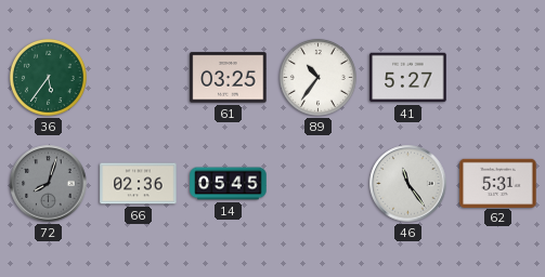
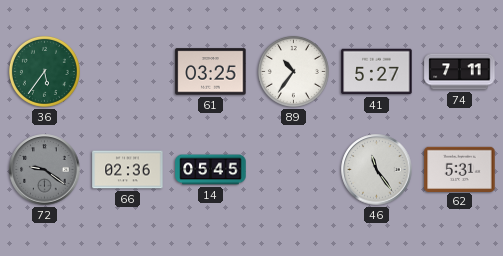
74: none -> 7:11
72: 8:03 -> 9:21
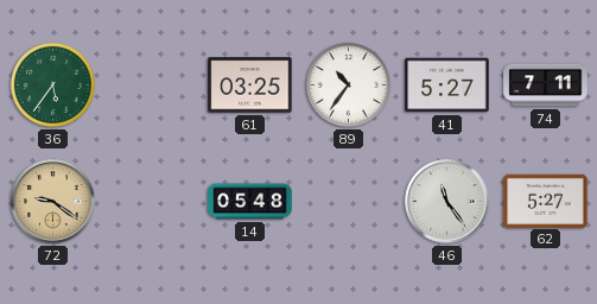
72 dial: grey -> champagne
66: 02:36 -> none
14: 05:45 -> 05:48
62: 5:31 -> 5:27
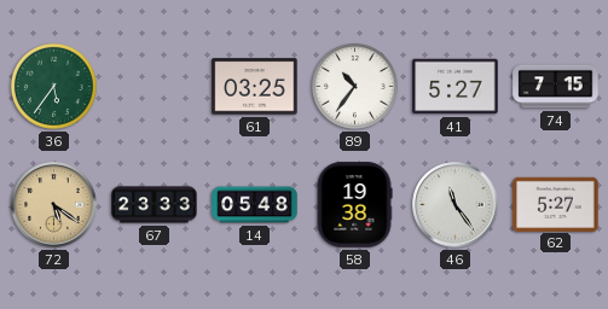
74: 7:11 -> 7:15
72: 9:21 -> 5:21
67: none -> 23:33
58: none -> 19:38
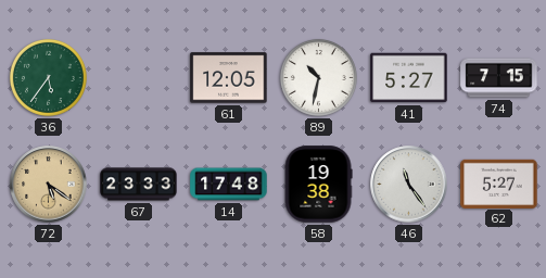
61: 03:25 -> 12:05
89: 10:36 -> 10:32
14: 05:48 -> 17:48
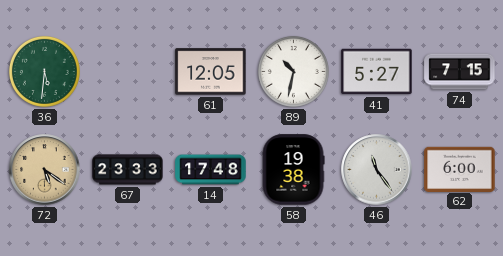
36: 5:36 -> 5:31
62: 5:27 -> 6:00
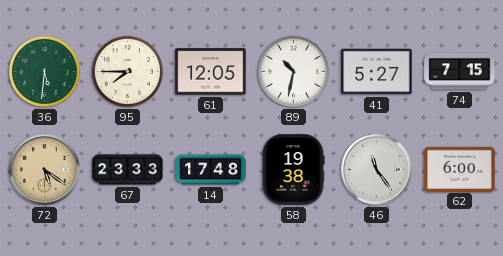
95: none -> 7:45
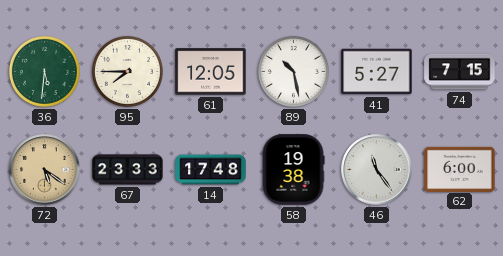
89: 10:32 -> 10:28
